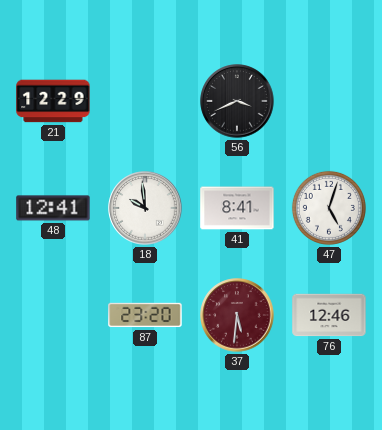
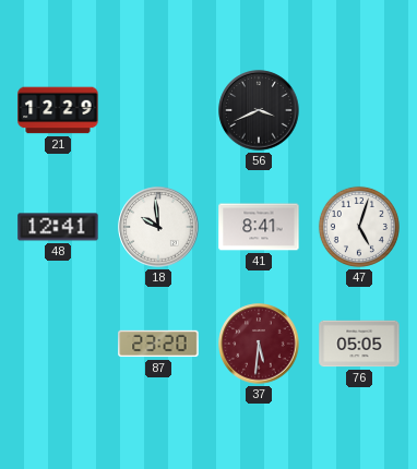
76: 12:46 -> 05:05
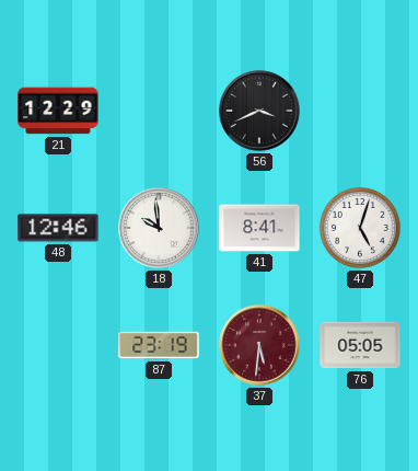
48: 12:41 -> 12:46
87: 23:20 -> 23:19
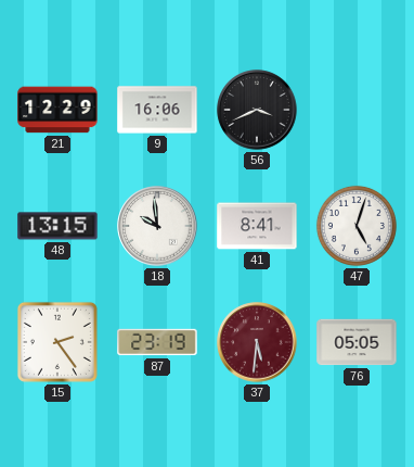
9: none -> 16:06
48: 12:46 -> 13:15
15: none -> 2:24
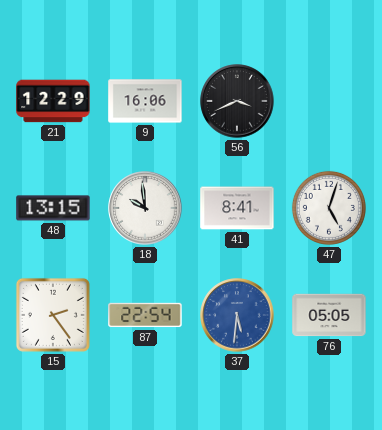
87: 23:19 -> 22:54
37 dial: burgundy -> blue
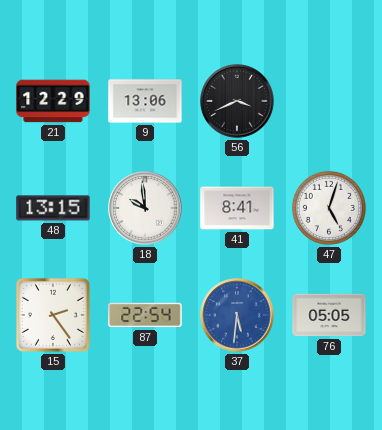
9: 16:06 -> 13:06
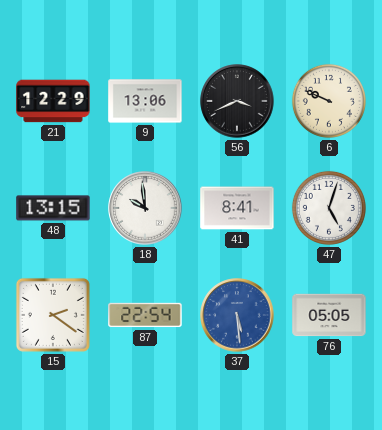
6: none -> 9:49
15: 2:24 -> 2:21
37: 5:31 -> 5:29
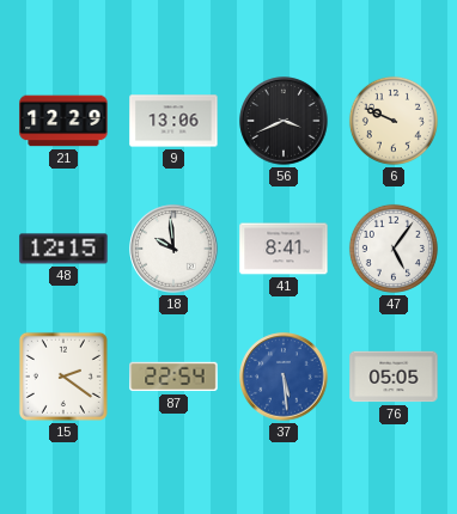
48: 13:15 -> 12:15
47: 5:03 -> 5:06
